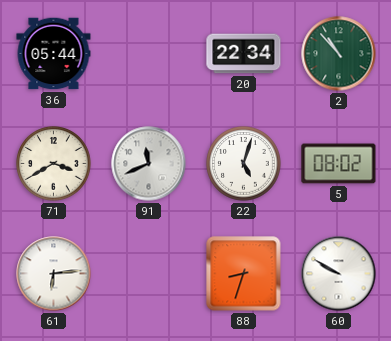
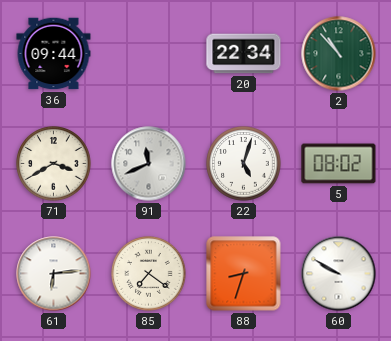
36: 05:44 -> 09:44
85: none -> 7:21
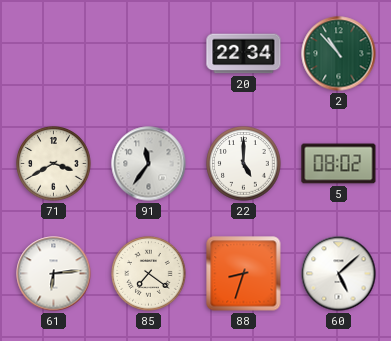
36: 09:44 -> none
91: 11:41 -> 11:36
22: 5:03 -> 5:00
60: 9:50 -> 5:08
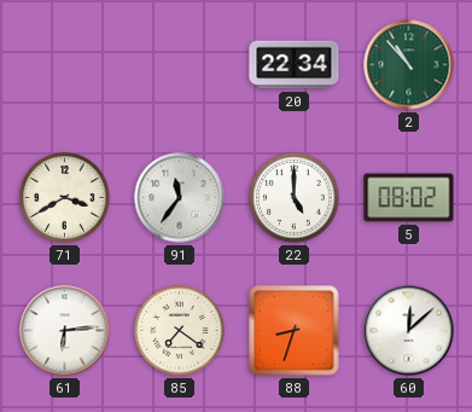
60: 5:08 -> 12:08
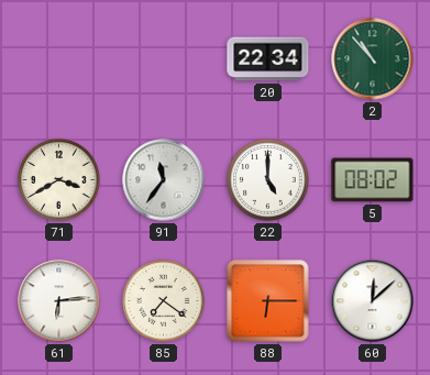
88: 8:33 -> 6:15
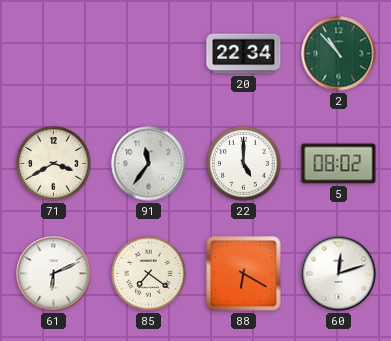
61: 6:14 -> 6:11
88: 6:15 -> 6:20
60: 12:08 -> 12:12
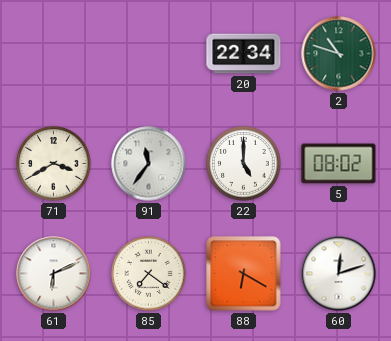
2: 10:53 -> 10:48
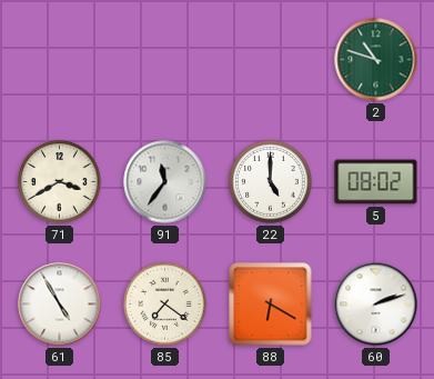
20: 22:34 -> none
61: 6:11 -> 4:55
60: 12:12 -> 2:12
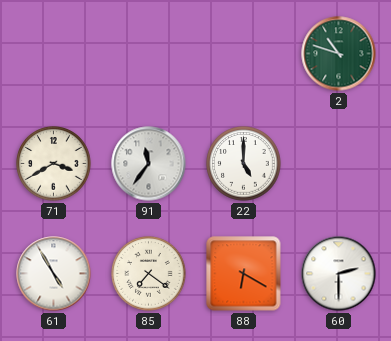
5: 08:02 -> none
60: 2:12 -> 2:30
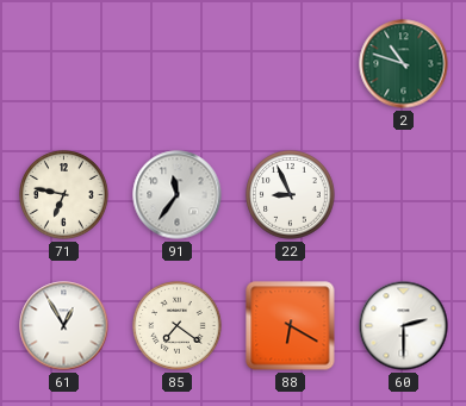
71: 3:40 -> 6:47
22: 5:00 -> 8:56
61: 4:55 -> 12:55
